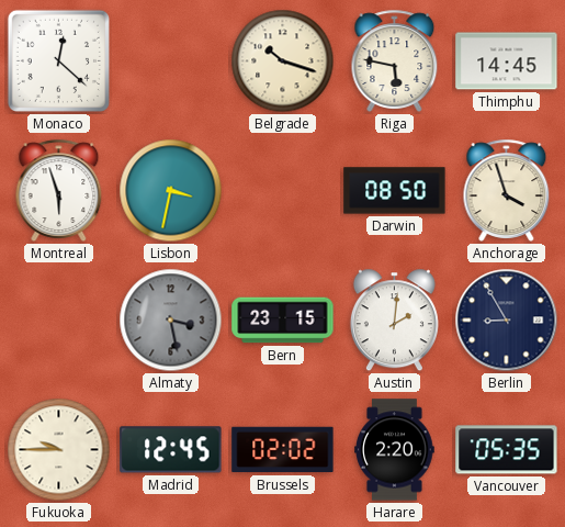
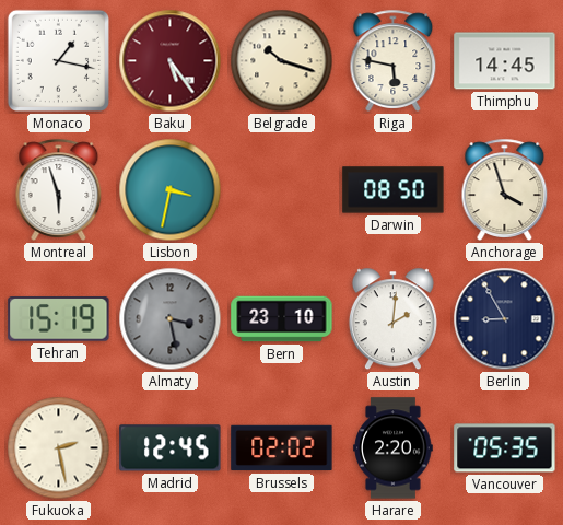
Monaco: 12:22 -> 1:17
Baku: none -> 5:24
Tehran: none -> 15:19
Bern: 23:15 -> 23:10
Fukuoka: 9:45 -> 2:28
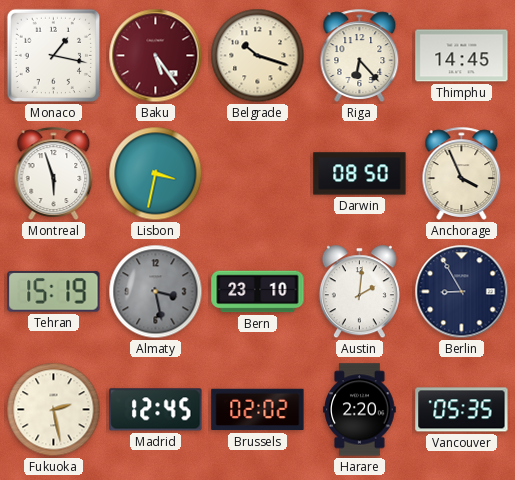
Riga: 5:47 -> 6:23
Anchorage: 3:57 -> 3:56
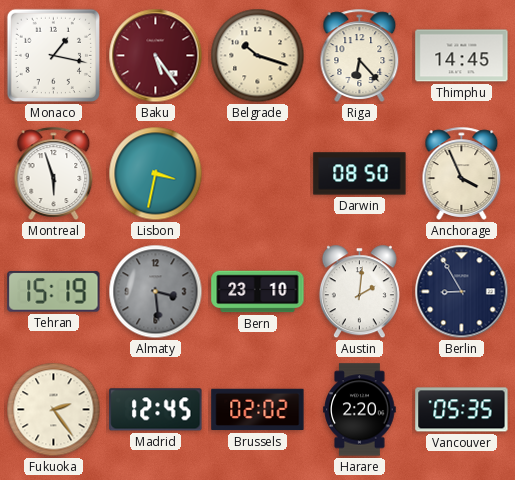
Almaty: 3:28 -> 3:29
Fukuoka: 2:28 -> 2:24
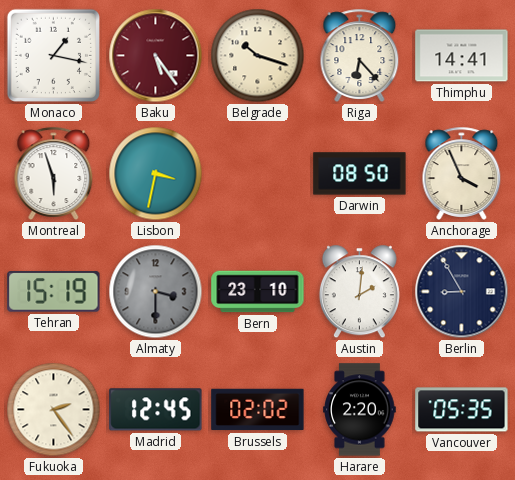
Thimphu: 14:45 -> 14:41
Almaty: 3:29 -> 3:30
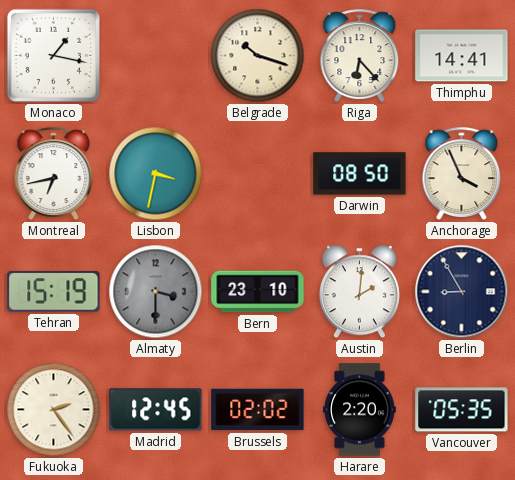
Baku: 5:24 -> none
Montreal: 5:57 -> 6:43
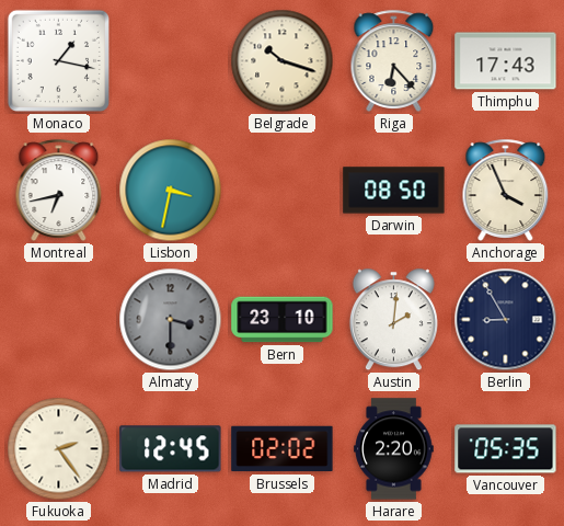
Thimphu: 14:41 -> 17:43
Tehran: 15:19 -> none
